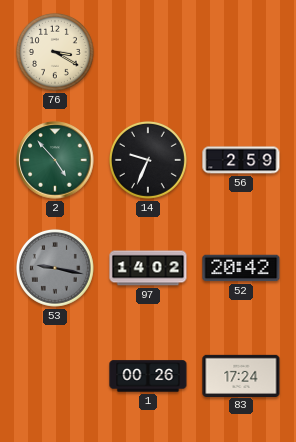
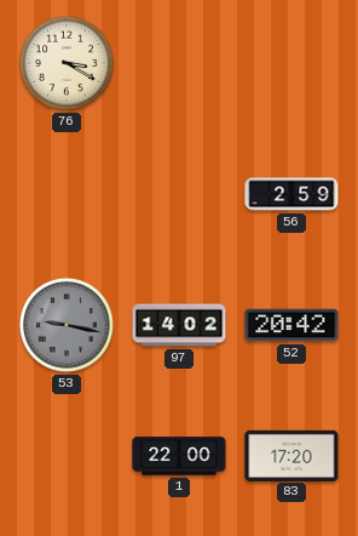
2: 4:53 -> none
14: 9:34 -> none
1: 00:26 -> 22:00
83: 17:24 -> 17:20
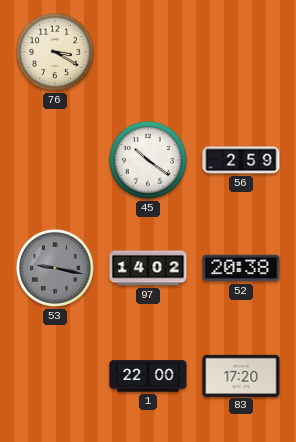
45: none -> 10:21
52: 20:42 -> 20:38
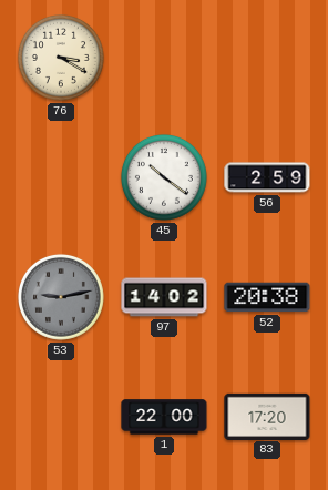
53: 9:17 -> 9:13
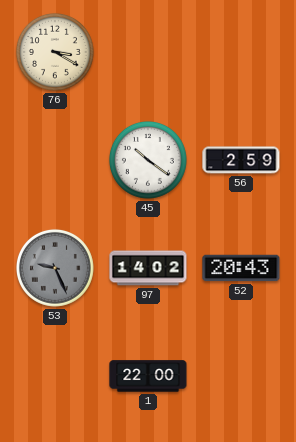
53: 9:13 -> 9:26
52: 20:38 -> 20:43
83: 17:20 -> none
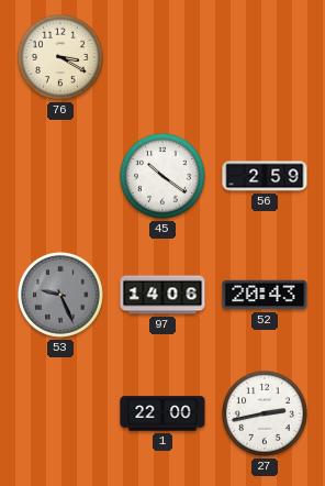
97: 14:02 -> 14:06
27: none -> 2:43
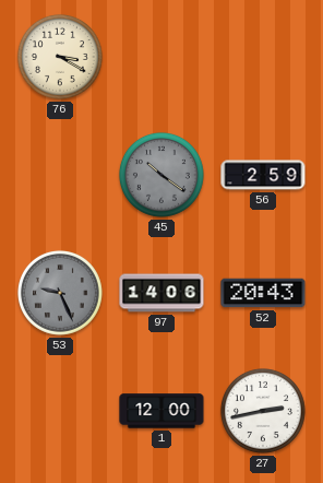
45 dial: white -> grey
1: 22:00 -> 12:00
